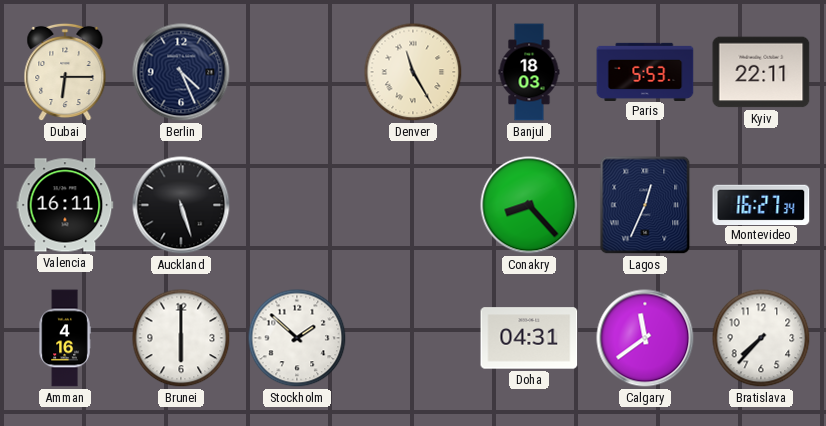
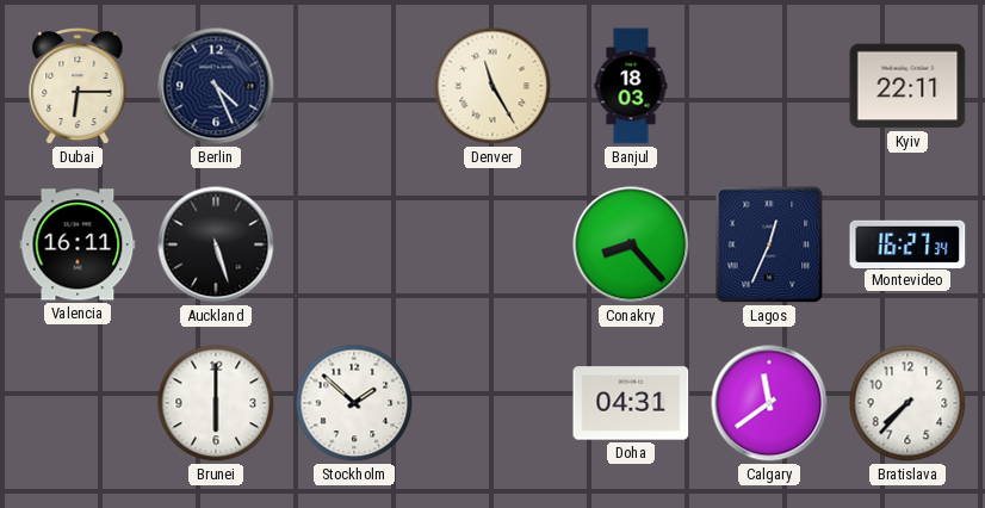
Paris: 5:53 -> none
Amman: 4:16 -> none
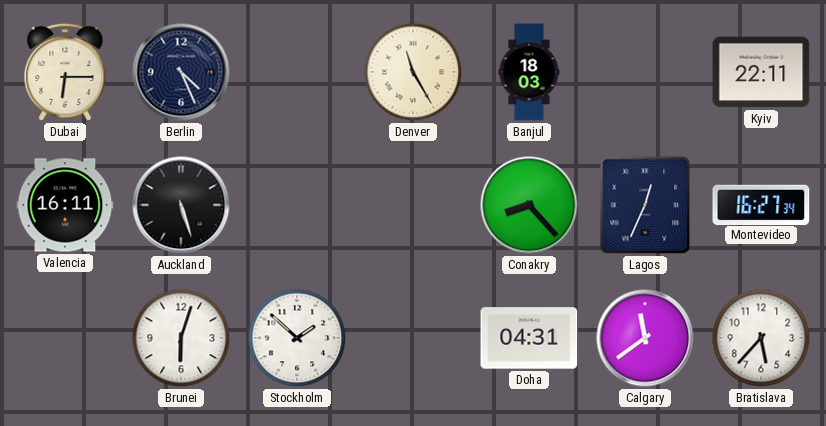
Brunei: 6:00 -> 6:03
Bratislava: 7:37 -> 5:37
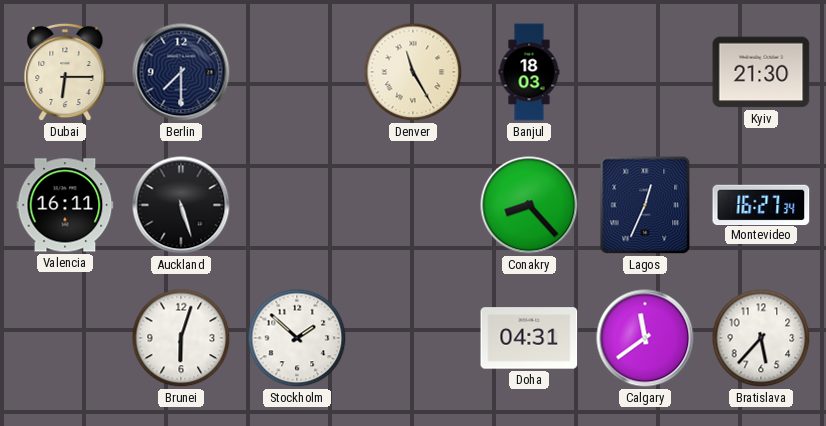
Berlin: 4:26 -> 7:30
Kyiv: 22:11 -> 21:30
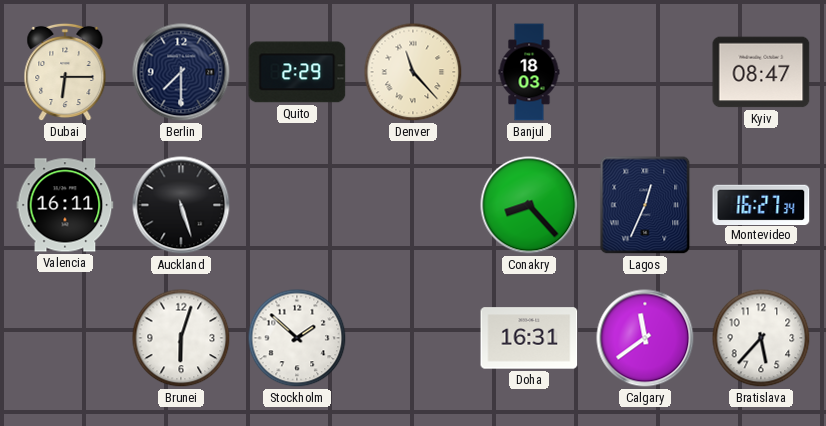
Quito: none -> 2:29
Denver: 11:25 -> 11:23
Kyiv: 21:30 -> 08:47
Doha: 04:31 -> 16:31
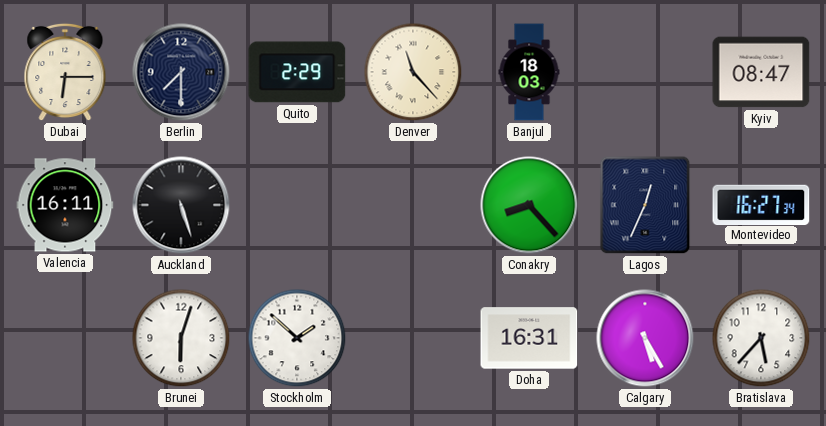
Calgary: 11:39 -> 5:25
